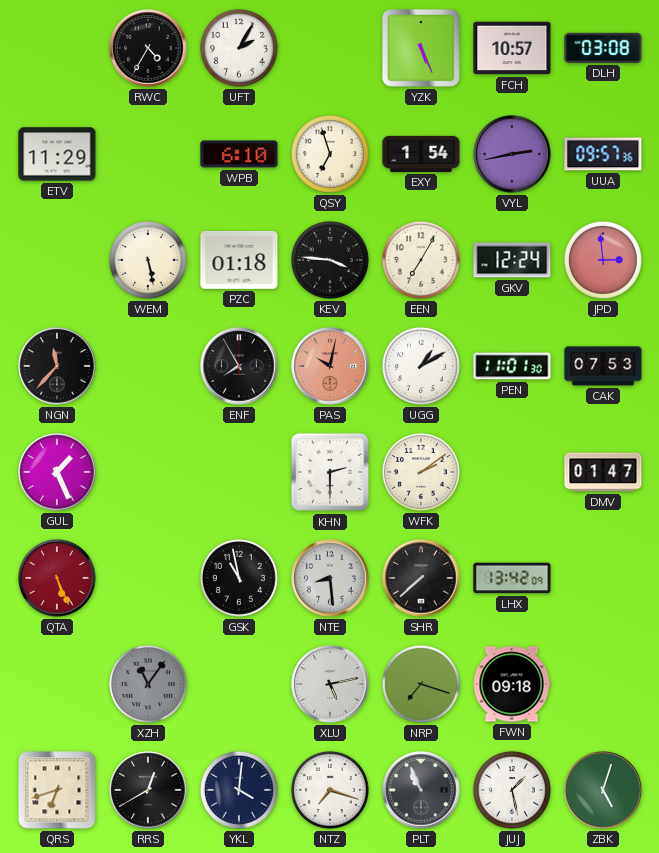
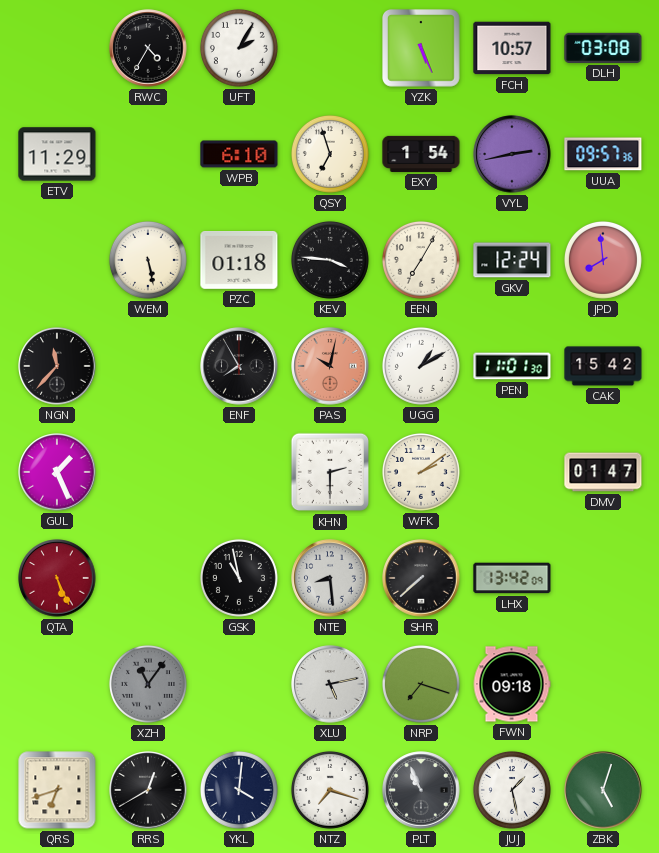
JPD: 2:59 -> 7:59
CAK: 07:53 -> 15:42
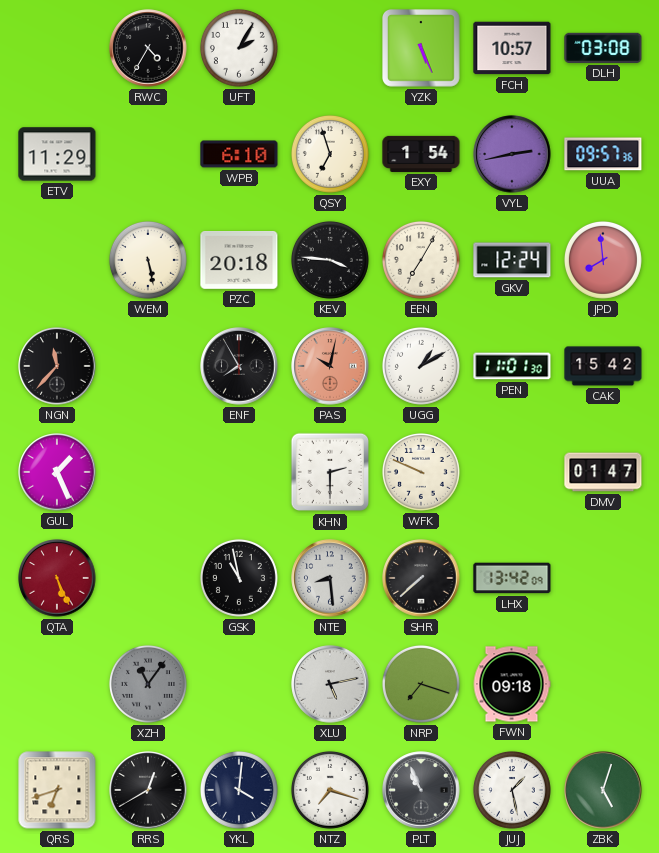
PZC: 01:18 -> 20:18
WFK: 2:09 -> 9:49
